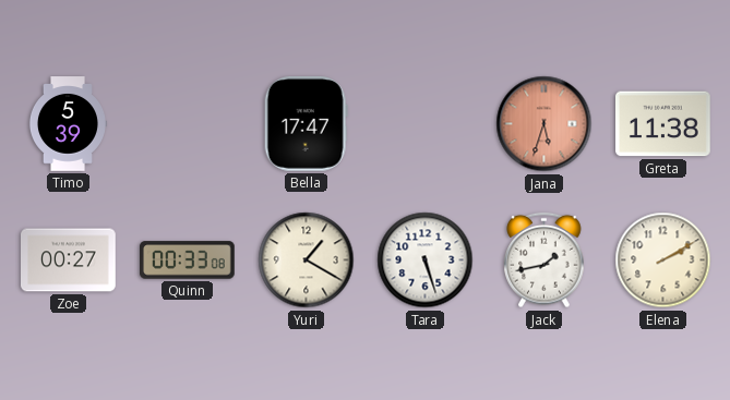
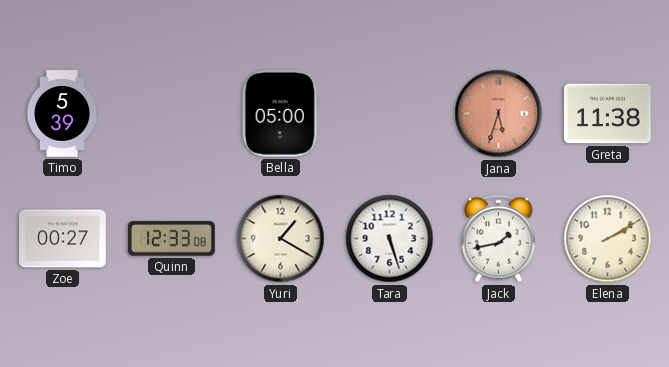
Bella: 17:47 -> 05:00
Quinn: 00:33 -> 12:33
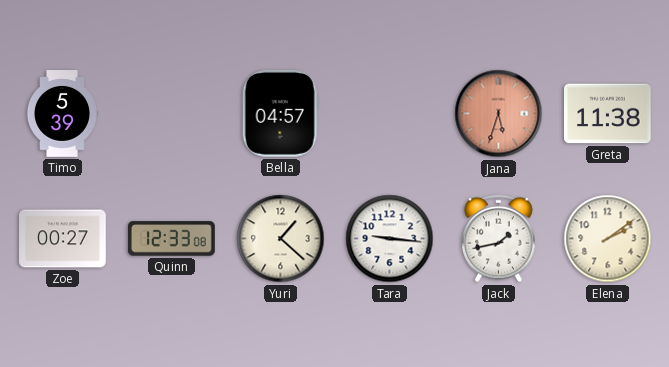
Bella: 05:00 -> 04:57
Yuri: 1:20 -> 1:22
Tara: 5:27 -> 9:16
Elena: 2:10 -> 2:09
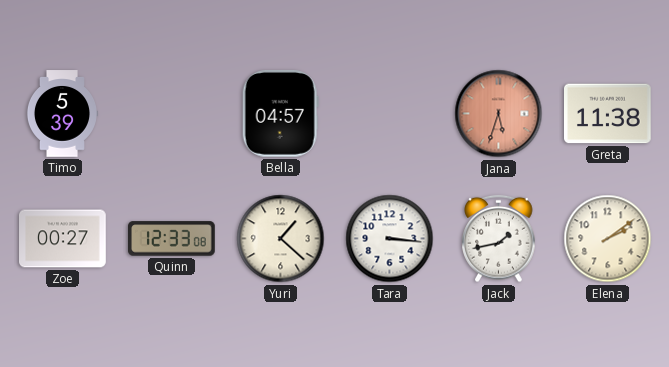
Tara: 9:16 -> 3:16
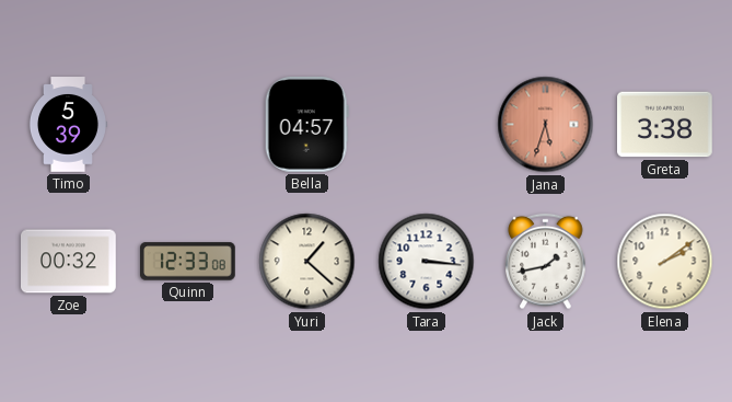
Greta: 11:38 -> 3:38
Zoe: 00:27 -> 00:32
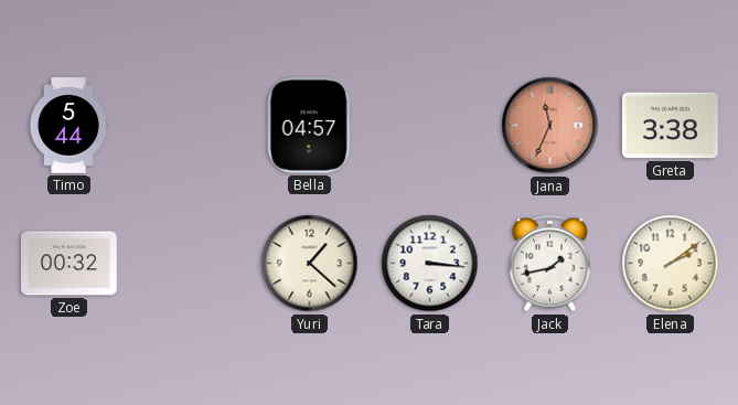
Timo: 5:39 -> 5:44
Jana: 5:33 -> 11:34
Quinn: 12:33 -> none
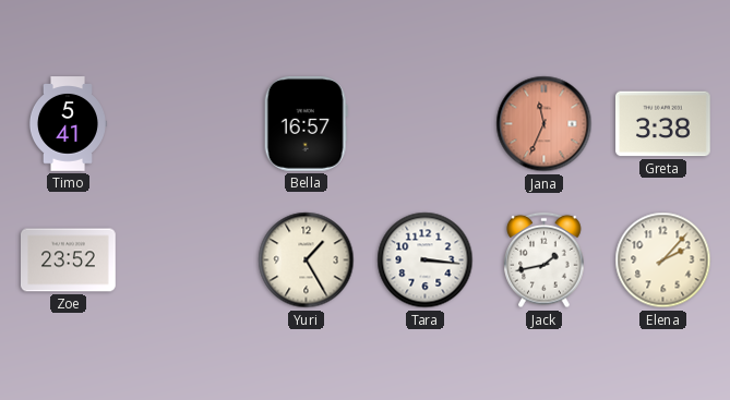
Timo: 5:44 -> 5:41
Bella: 04:57 -> 16:57
Zoe: 00:32 -> 23:52
Yuri: 1:22 -> 1:25
Elena: 2:09 -> 2:07
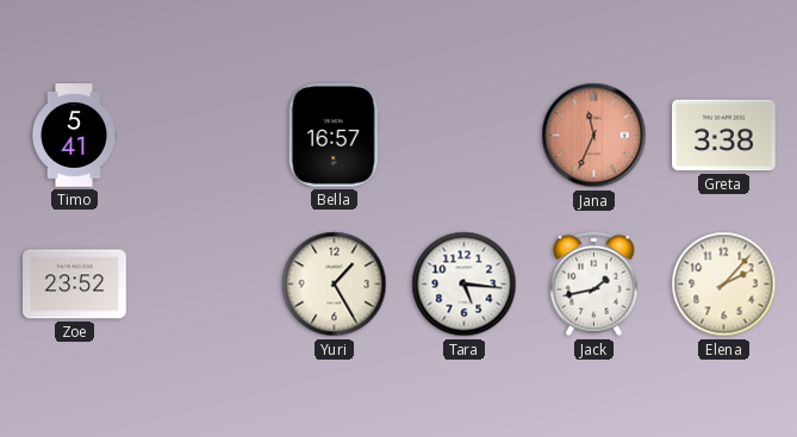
Tara: 3:16 -> 5:16
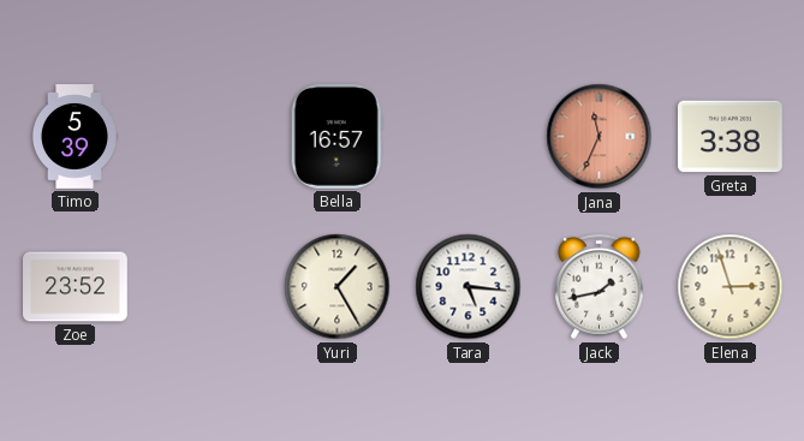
Timo: 5:41 -> 5:39
Elena: 2:07 -> 2:57
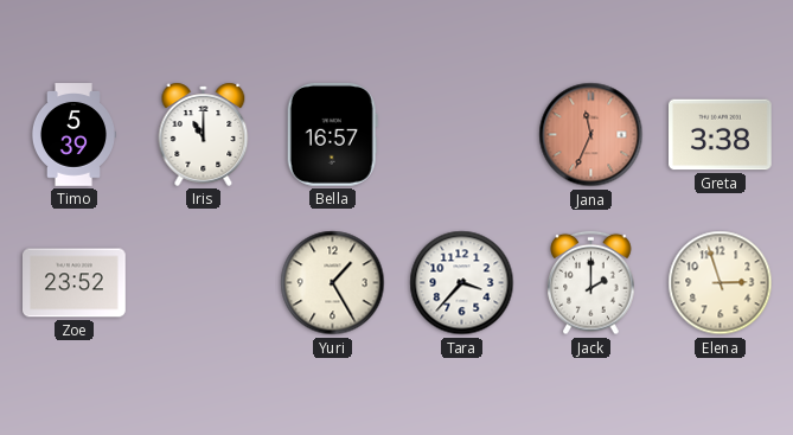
Iris: none -> 11:00
Tara: 5:16 -> 3:37
Jack: 1:43 -> 2:00
